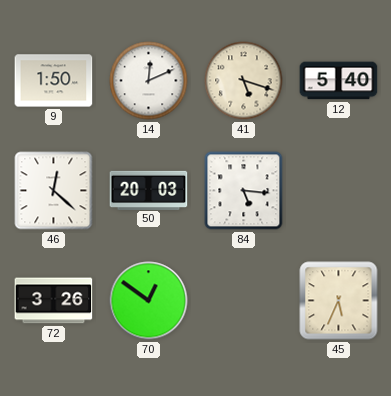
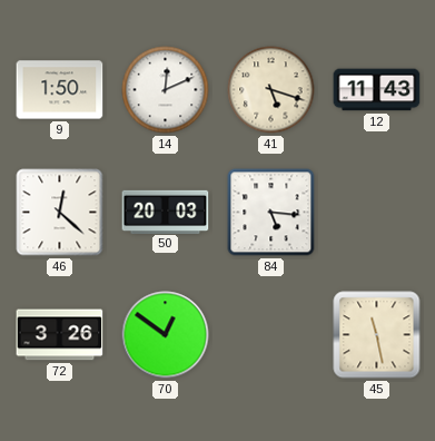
12: 5:40 -> 11:43
45: 5:34 -> 11:28
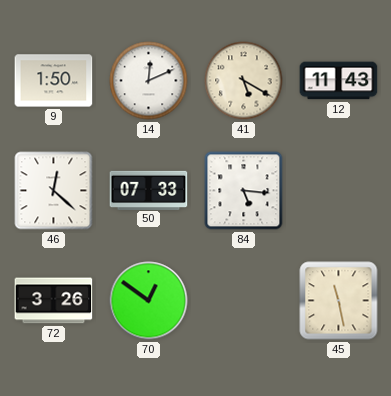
41: 5:18 -> 5:20
50: 20:03 -> 07:33
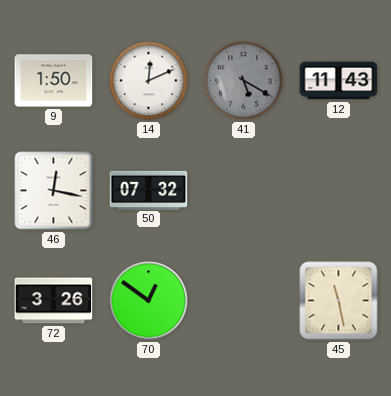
41 dial: cream -> grey
46: 12:22 -> 12:17
50: 07:33 -> 07:32
84: 5:16 -> none
